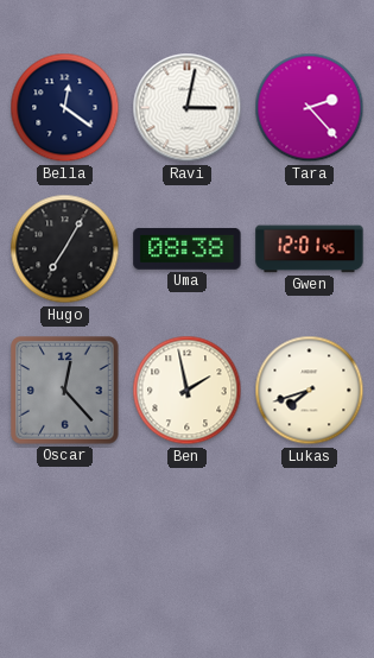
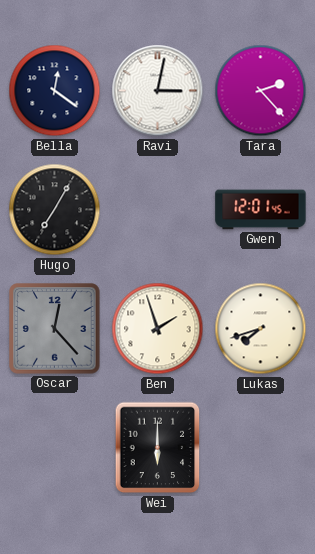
Uma: 08:38 -> none
Ben: 1:58 -> 1:57
Wei: none -> 6:00
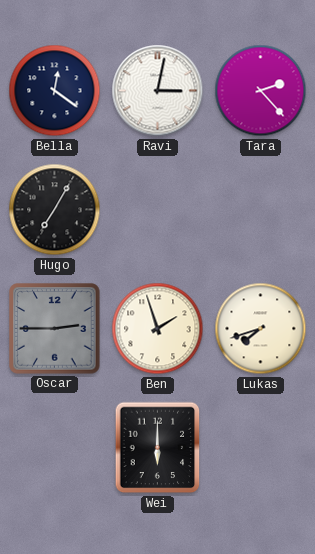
Gwen: 12:01 -> none
Oscar: 12:23 -> 2:45
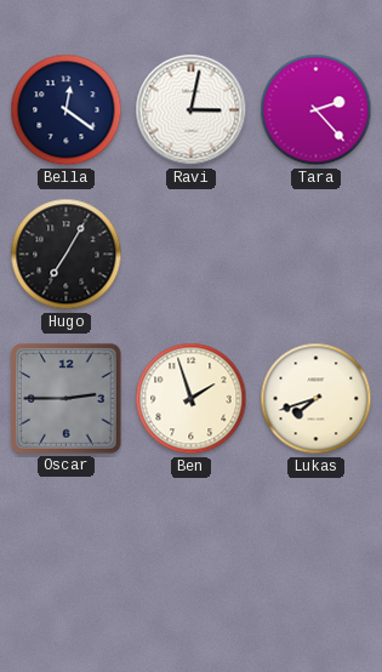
Wei: 6:00 -> none
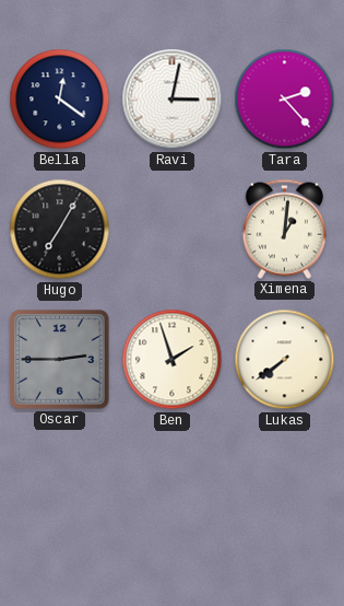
Ximena: none -> 1:01
Lukas: 7:42 -> 7:39
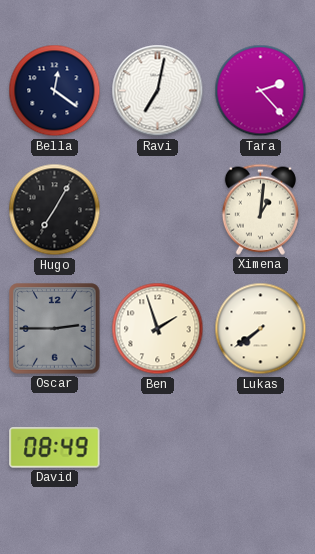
Ravi: 3:02 -> 7:02
David: none -> 08:49
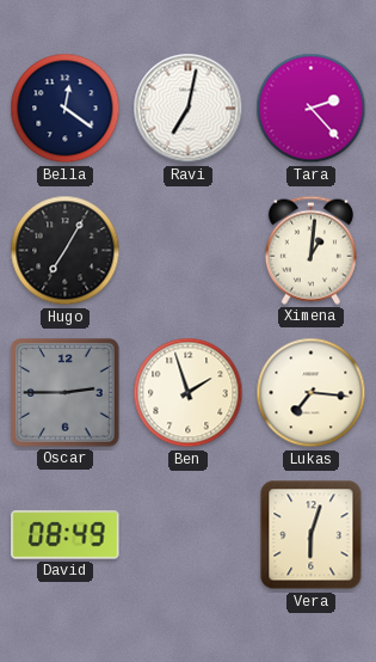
Lukas: 7:39 -> 7:16
Vera: none -> 6:03
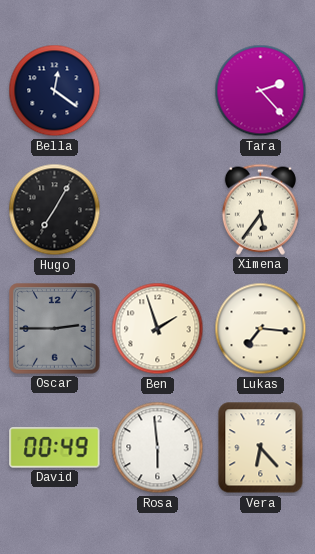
Ravi: 7:02 -> none
Ximena: 1:01 -> 5:36
David: 08:49 -> 00:49
Rosa: none -> 5:59
Vera: 6:03 -> 6:23
